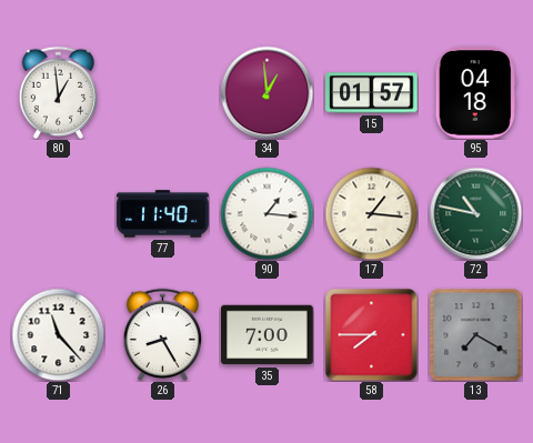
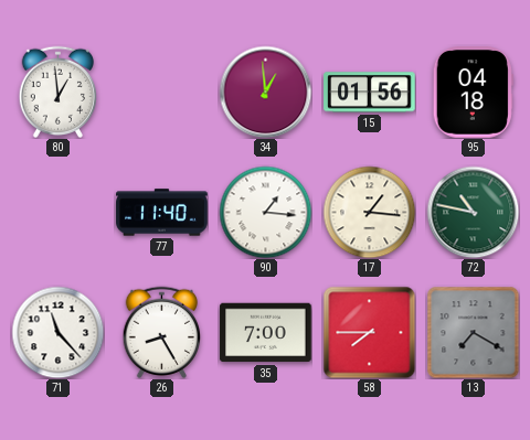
15: 01:57 -> 01:56
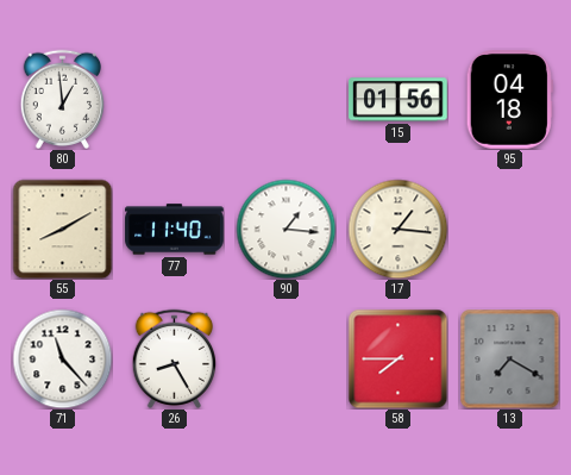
34: 12:59 -> none
55: none -> 8:10
72: 10:47 -> none
35: 7:00 -> none
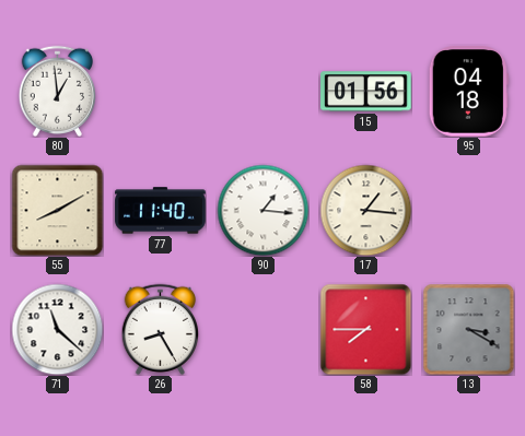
71: 11:23 -> 11:22
13: 7:20 -> 3:20
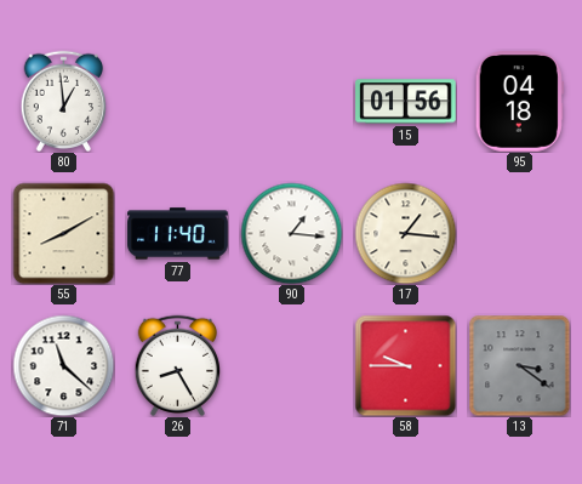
58: 7:45 -> 9:45
13: 3:20 -> 3:21
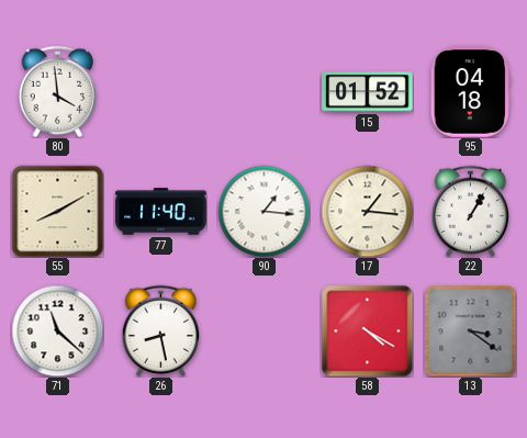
80: 12:59 -> 3:59
15: 01:56 -> 01:52
22: none -> 1:05
26: 8:25 -> 8:28
58: 9:45 -> 4:20
